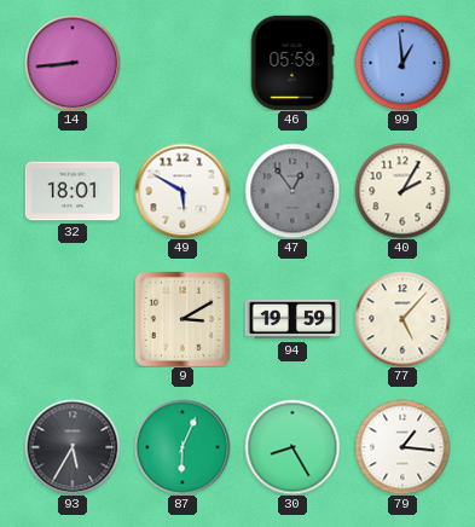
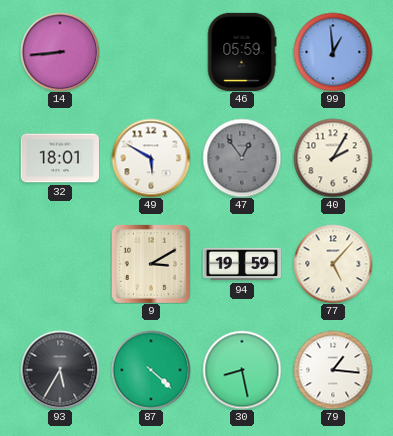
87: 6:04 -> 4:22
30: 8:25 -> 8:28
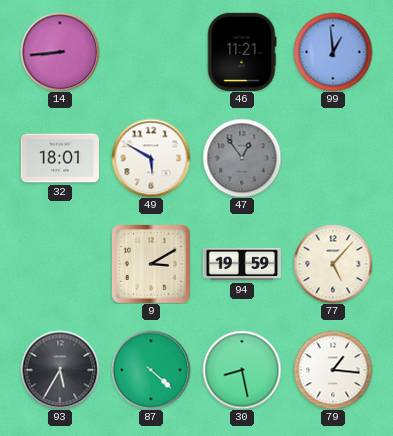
46: 05:59 -> 11:21
40: 2:05 -> none
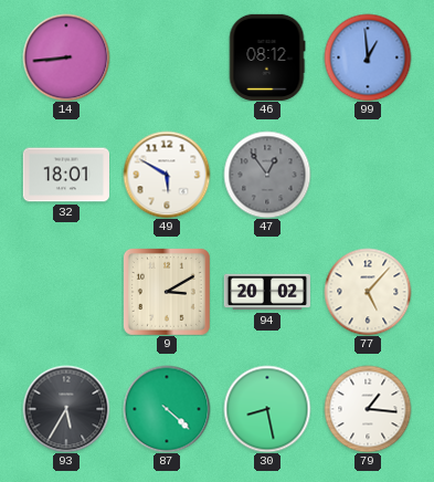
46: 11:21 -> 08:12
94: 19:59 -> 20:02
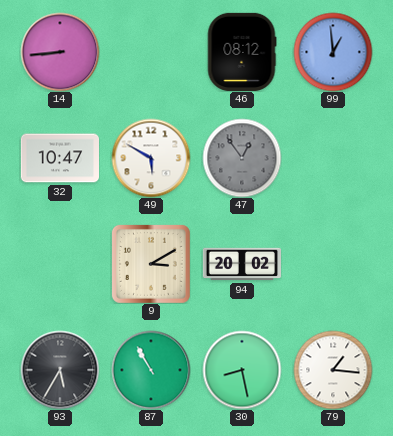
32: 18:01 -> 10:47
77: 5:07 -> none
87: 4:22 -> 10:55
